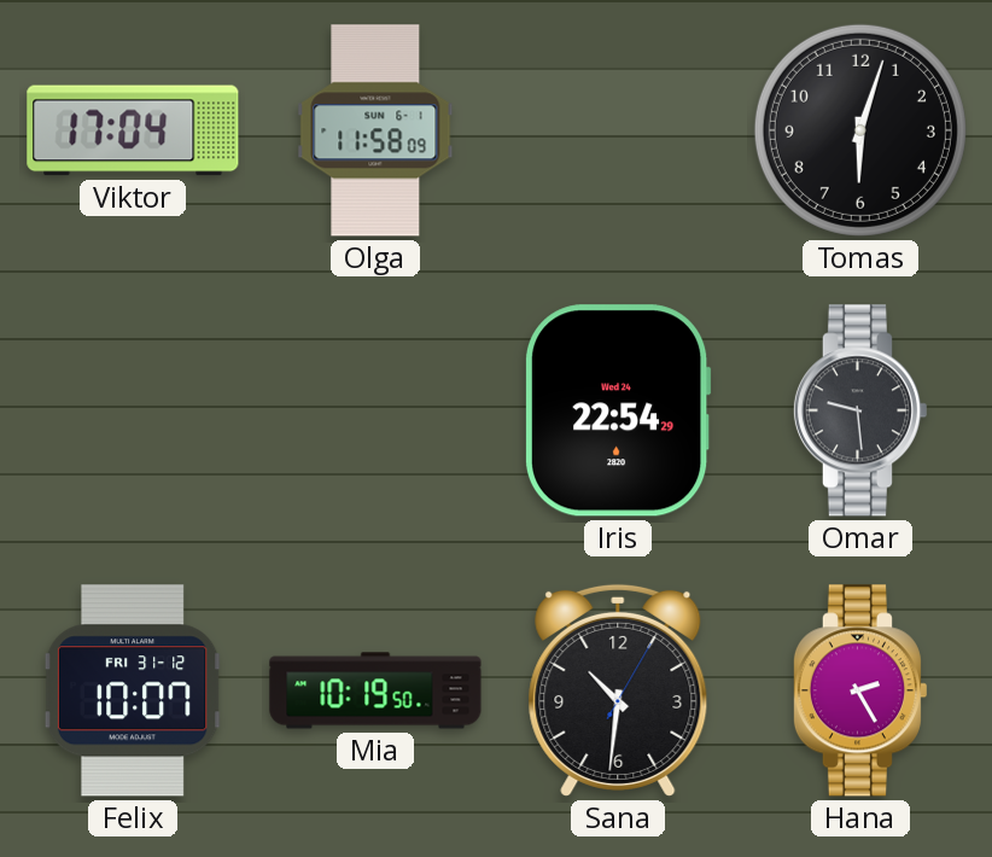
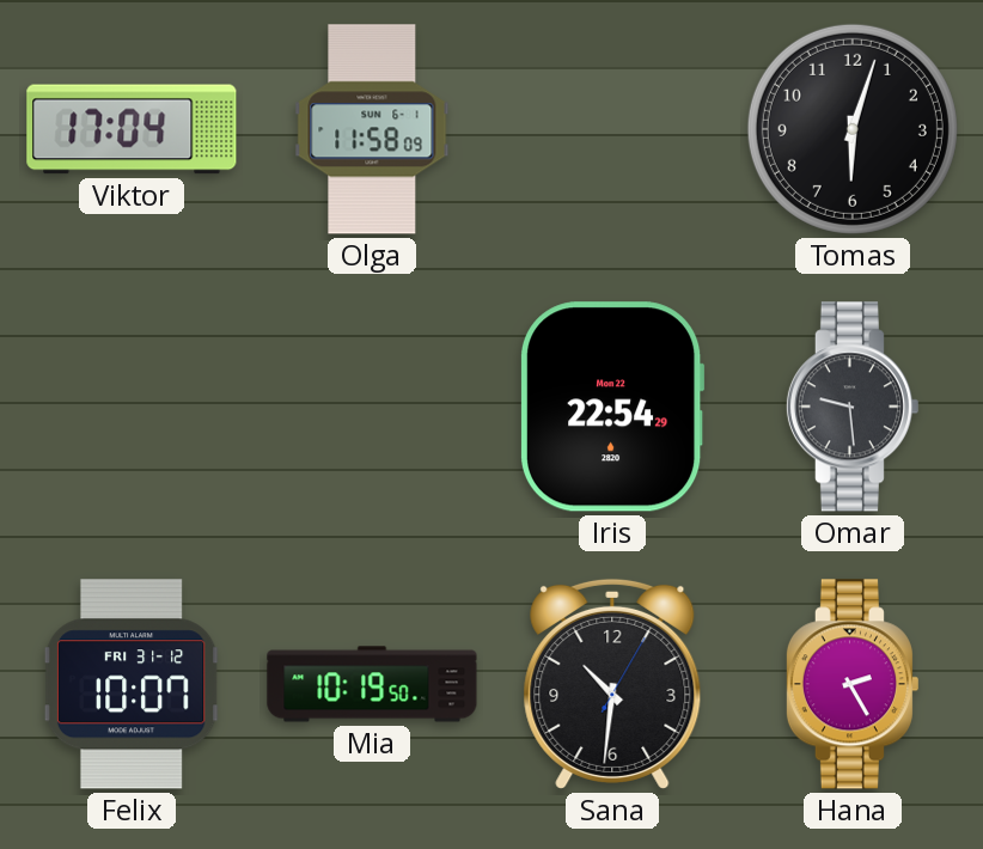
Iris date: Wed 24 -> Mon 22
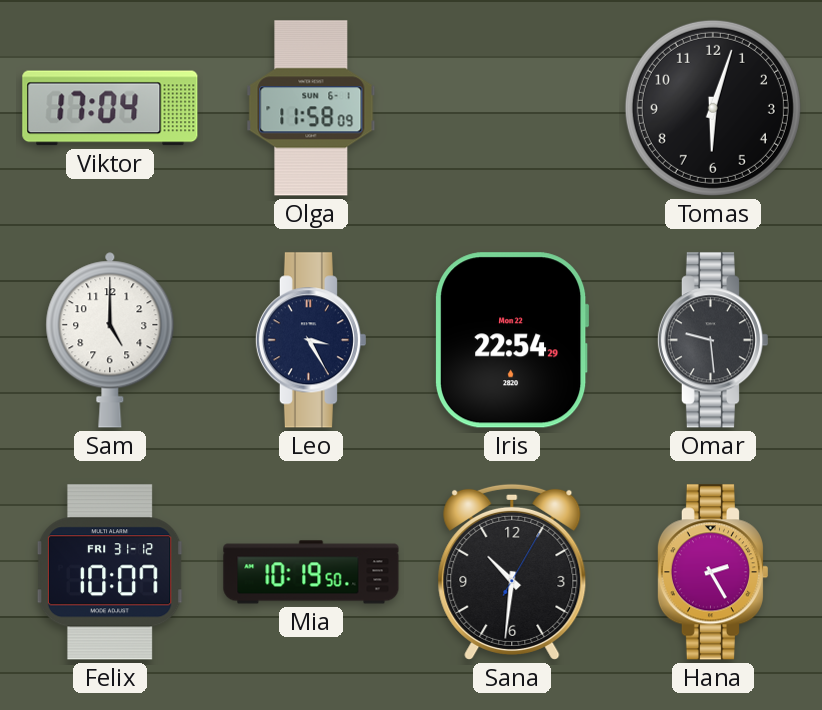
Sam: none -> 5:00
Leo: none -> 3:25
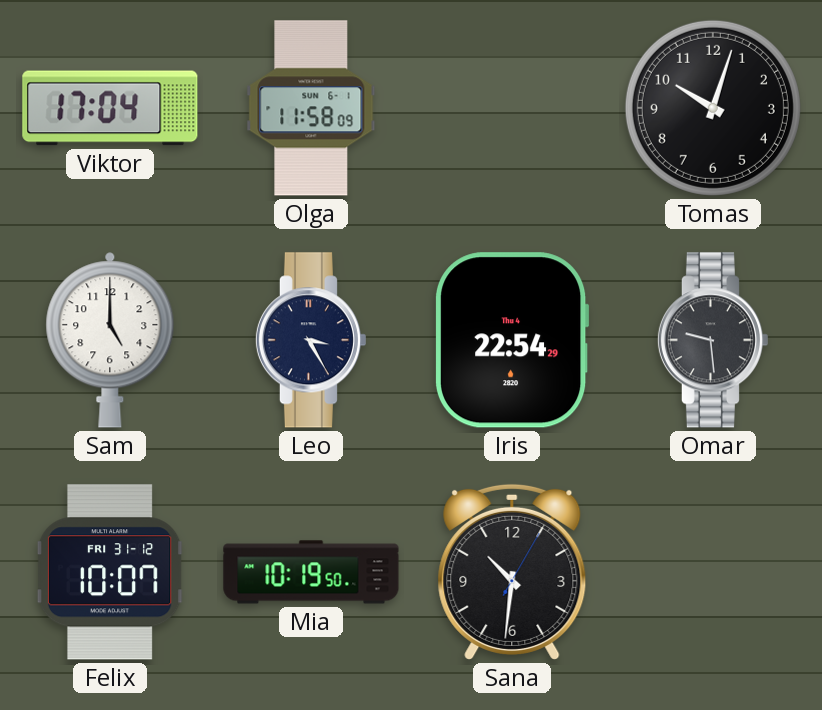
Tomas: 6:03 -> 10:03
Iris date: Mon 22 -> Thu 4
Hana: 2:25 -> none
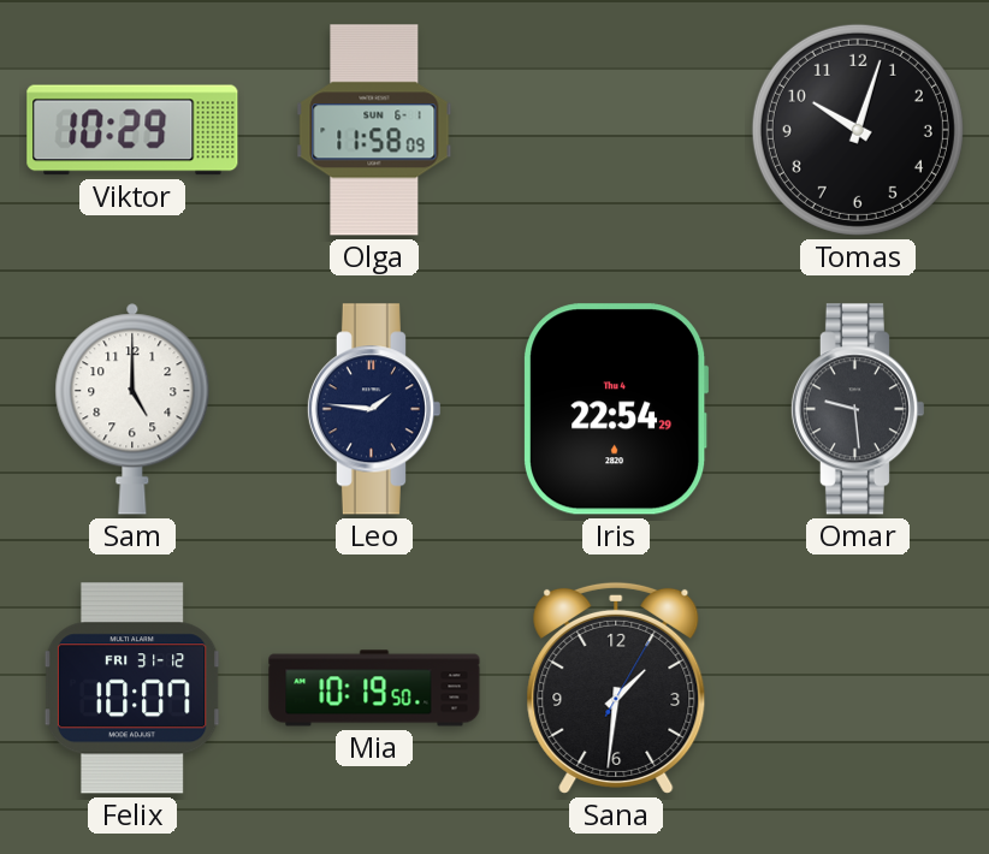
Viktor: 17:04 -> 10:29
Leo: 3:25 -> 1:46
Sana: 10:31 -> 1:31
